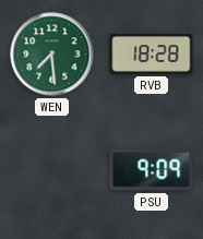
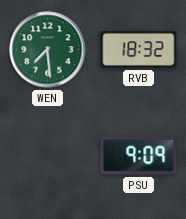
RVB: 18:28 -> 18:32
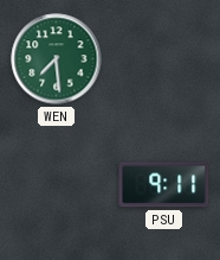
RVB: 18:32 -> none
PSU: 9:09 -> 9:11
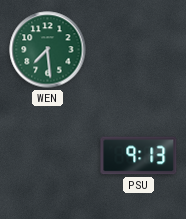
PSU: 9:11 -> 9:13
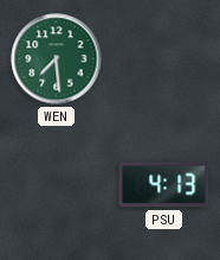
PSU: 9:13 -> 4:13
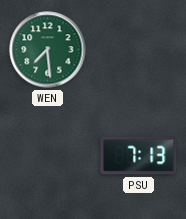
PSU: 4:13 -> 7:13
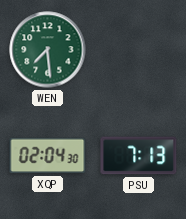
XQP: none -> 02:04
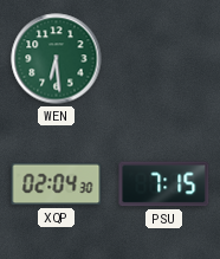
WEN: 7:29 -> 6:29
PSU: 7:13 -> 7:15
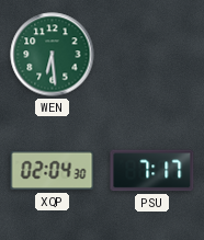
PSU: 7:15 -> 7:17
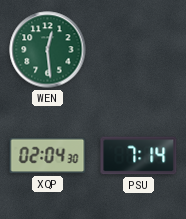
WEN: 6:29 -> 12:29
PSU: 7:17 -> 7:14
